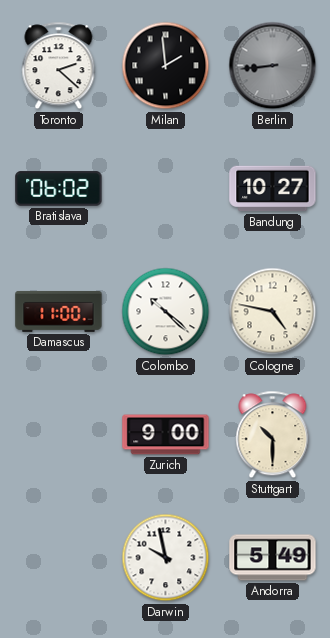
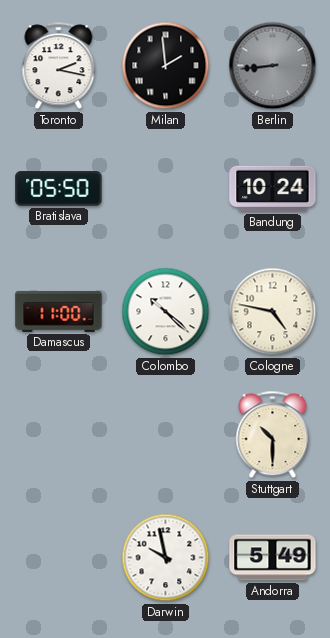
Toronto: 2:22 -> 2:17
Bratislava: 06:02 -> 05:50
Bandung: 10:27 -> 10:24
Zurich: 9:00 -> none
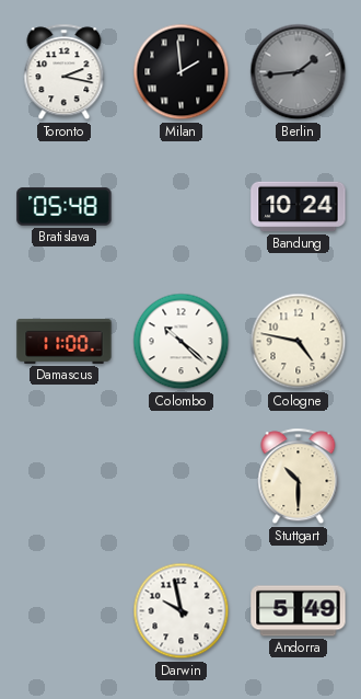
Berlin: 8:44 -> 1:44
Bratislava: 05:50 -> 05:48
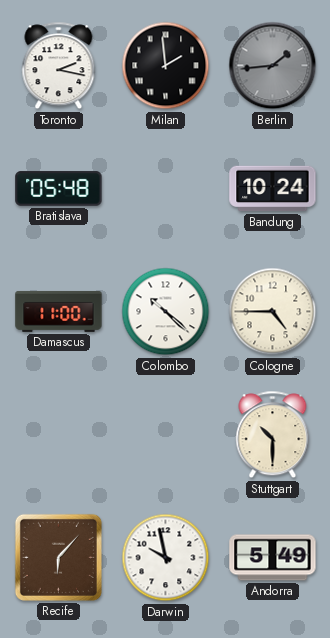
Cologne: 4:47 -> 4:45
Recife: none -> 6:07
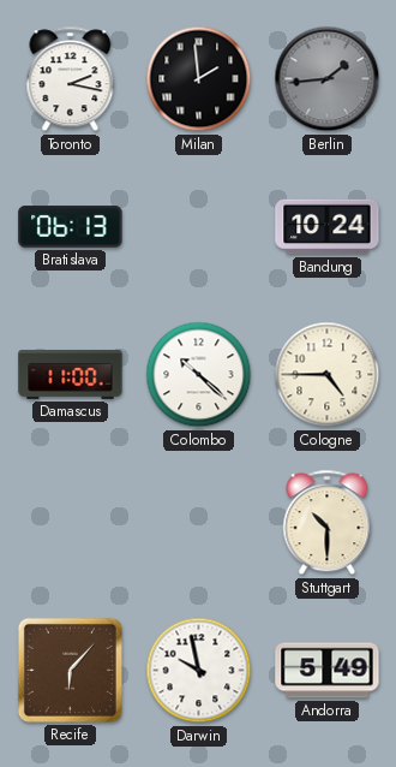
Bratislava: 05:48 -> 06:13
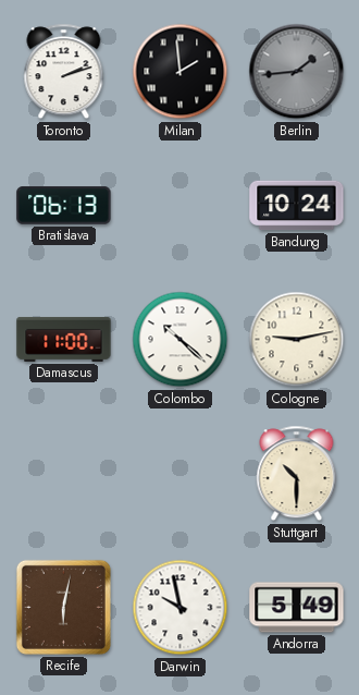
Toronto: 2:17 -> 2:12
Cologne: 4:45 -> 9:13
Recife: 6:07 -> 6:02
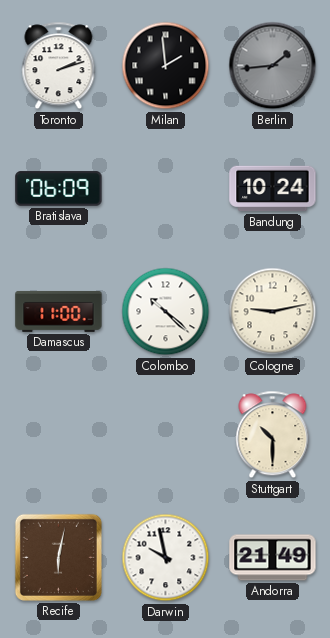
Bratislava: 06:13 -> 06:09
Andorra: 5:49 -> 21:49
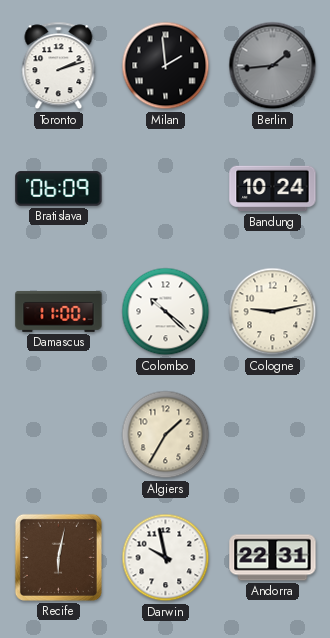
Algiers: none -> 1:35
Stuttgart: 10:30 -> none
Andorra: 21:49 -> 22:31
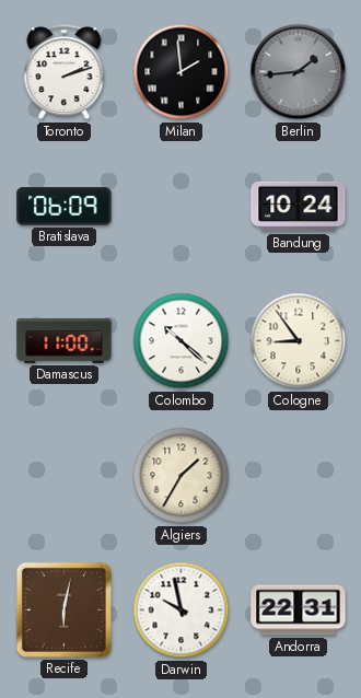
Cologne: 9:13 -> 8:54
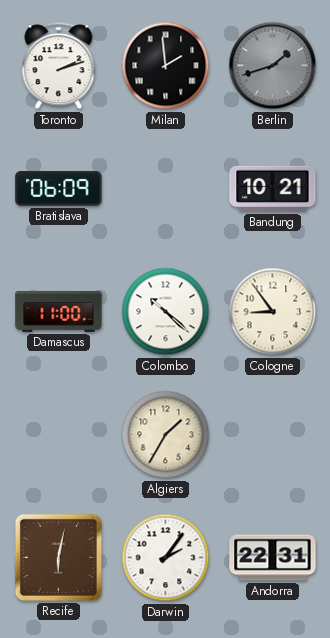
Berlin: 1:44 -> 1:42
Bandung: 10:24 -> 10:21
Darwin: 9:58 -> 2:06
